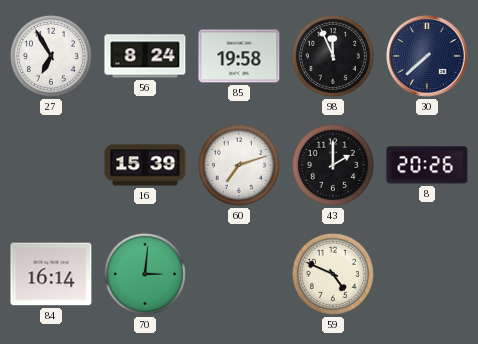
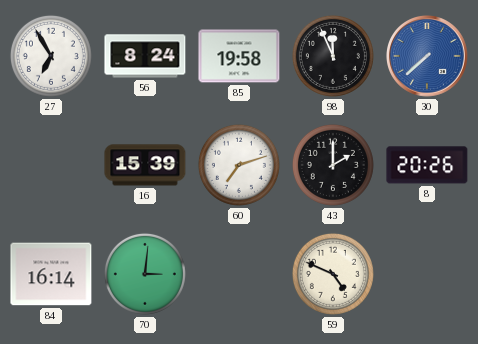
30 dial: navy -> blue
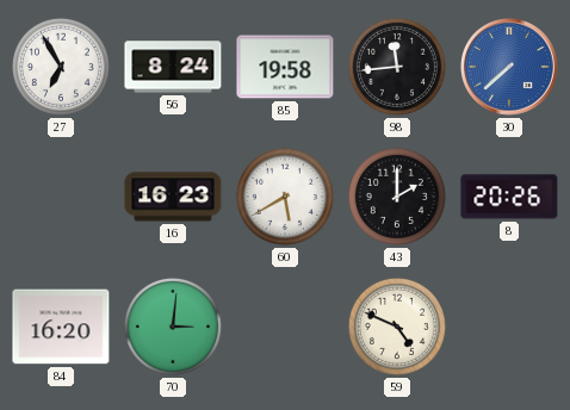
98: 11:56 -> 11:44
16: 15:39 -> 16:23
60: 7:12 -> 5:40
84: 16:14 -> 16:20
